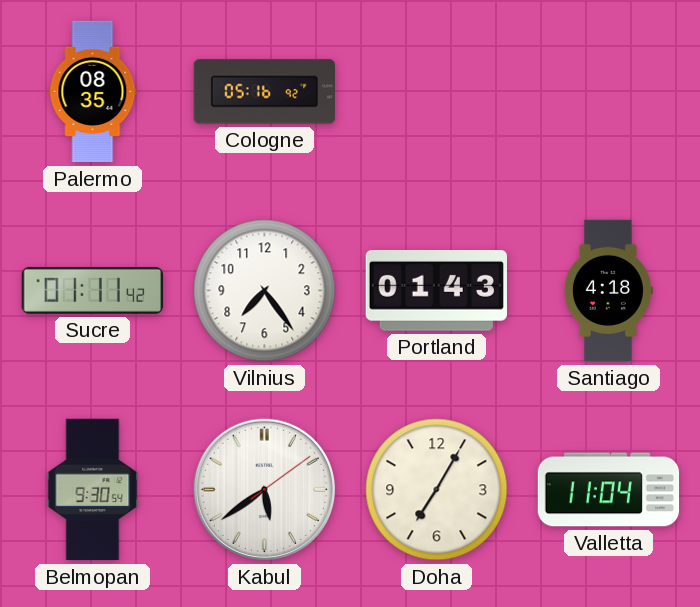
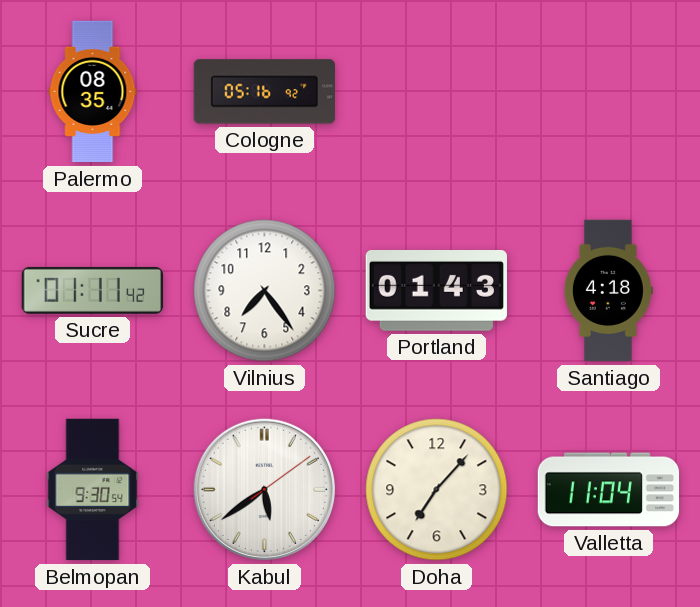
Doha: 7:05 -> 7:07
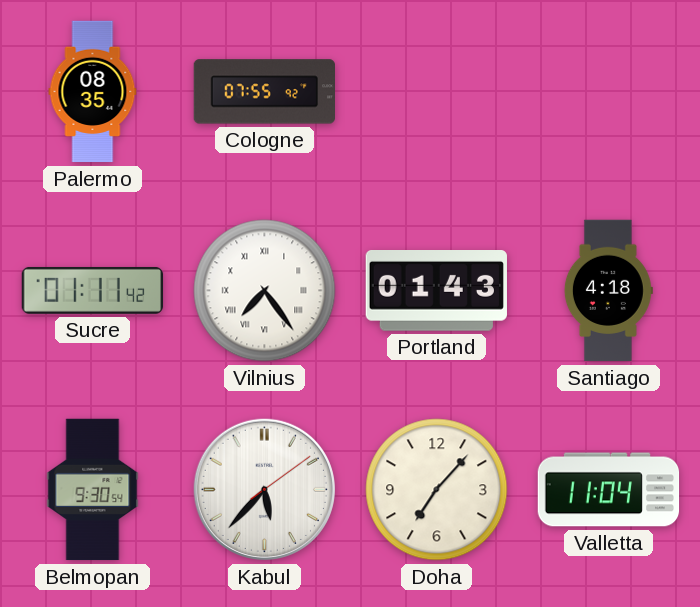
Cologne: 05:16 -> 07:55
Vilnius numerals: Arabic -> Roman
Kabul: 5:39 -> 5:37
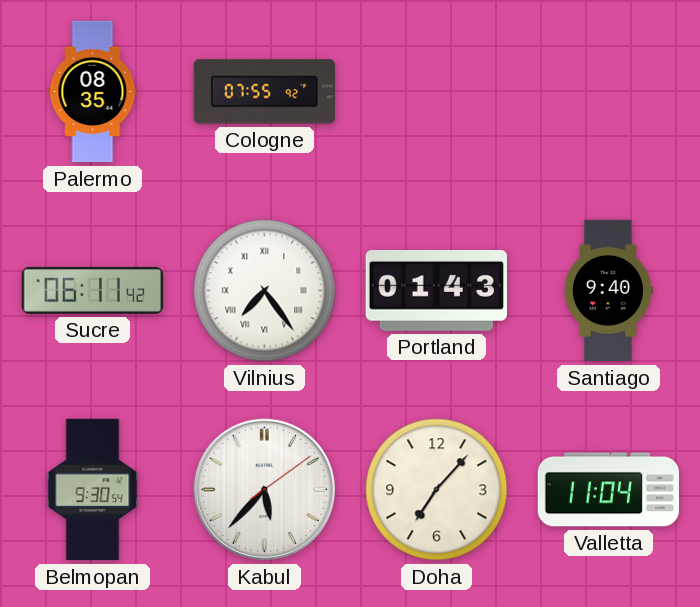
Sucre: 01:11 -> 06:11
Santiago: 4:18 -> 9:40
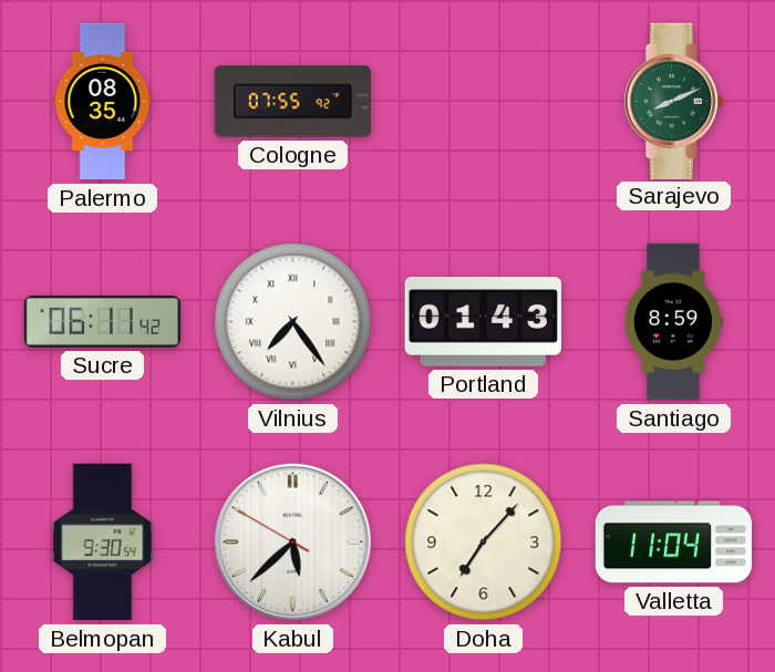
Sarajevo: none -> 8:11
Santiago: 9:40 -> 8:59
Kabul: 5:37:09 -> 5:37:50
